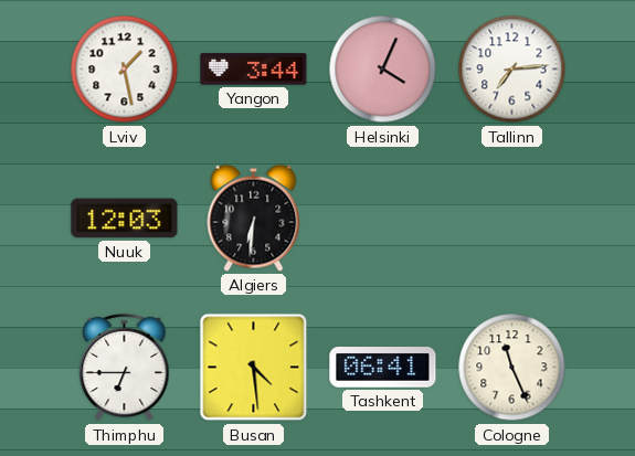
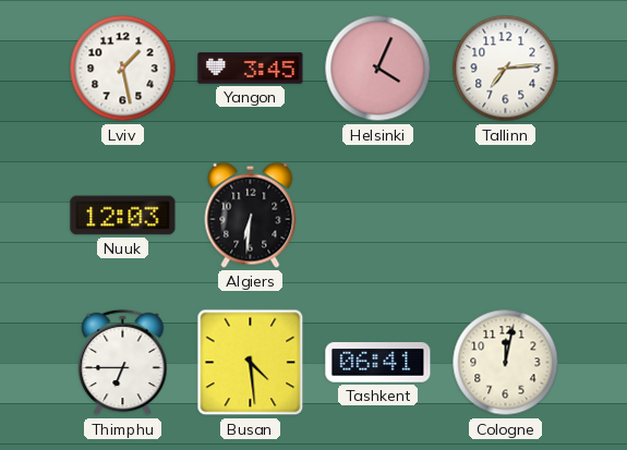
Yangon: 3:44 -> 3:45
Cologne: 11:26 -> 12:02
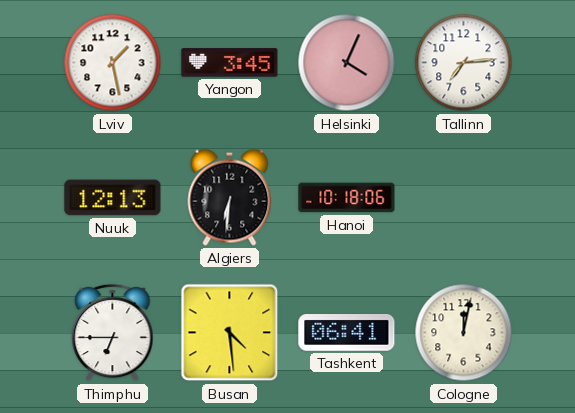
Nuuk: 12:03 -> 12:13
Hanoi: none -> 10:18
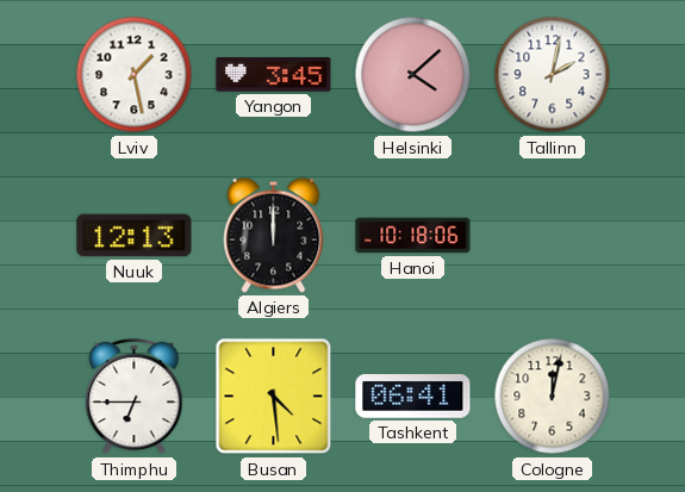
Helsinki: 4:04 -> 4:08
Tallinn: 7:14 -> 2:02
Algiers: 6:31 -> 12:00
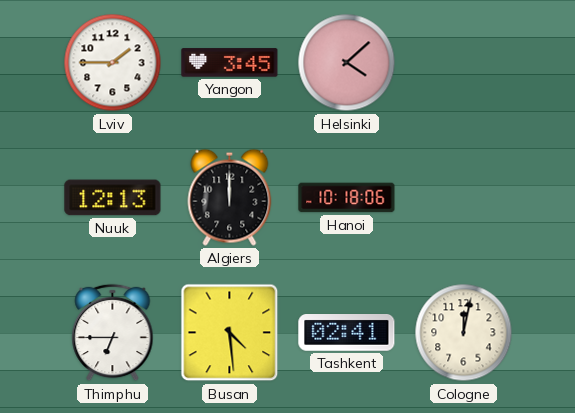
Lviv: 1:28 -> 1:45
Tallinn: 2:02 -> none
Tashkent: 06:41 -> 02:41
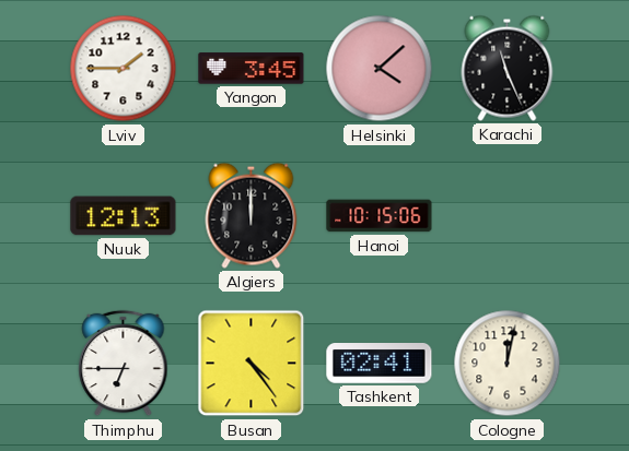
Karachi: none -> 11:26
Hanoi: 10:18 -> 10:15
Busan: 4:29 -> 4:24
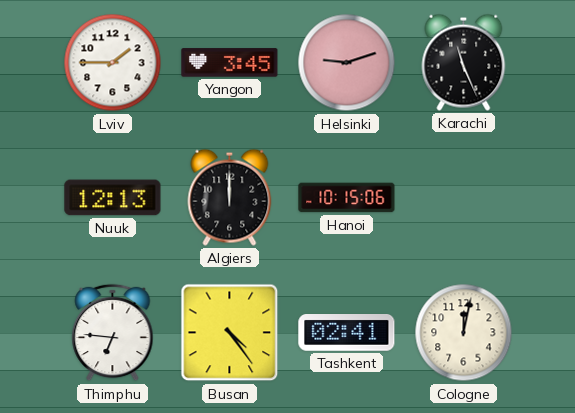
Helsinki: 4:08 -> 9:12
Thimphu: 6:45 -> 6:46
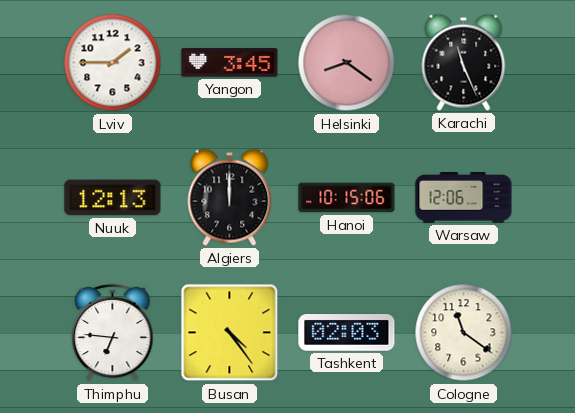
Helsinki: 9:12 -> 8:21
Warsaw: none -> 12:06
Tashkent: 02:41 -> 02:03
Cologne: 12:02 -> 11:21
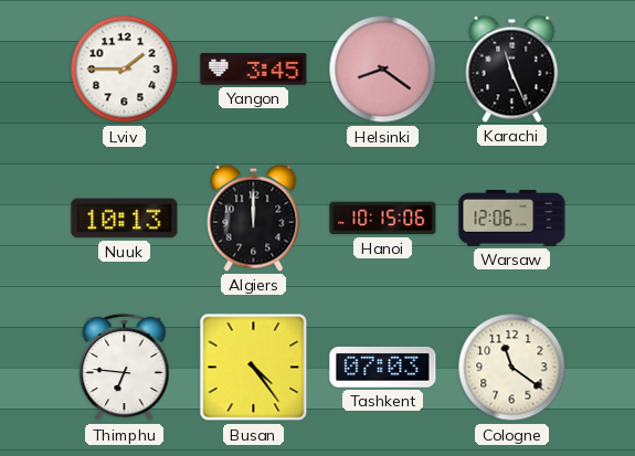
Nuuk: 12:13 -> 10:13
Tashkent: 02:03 -> 07:03
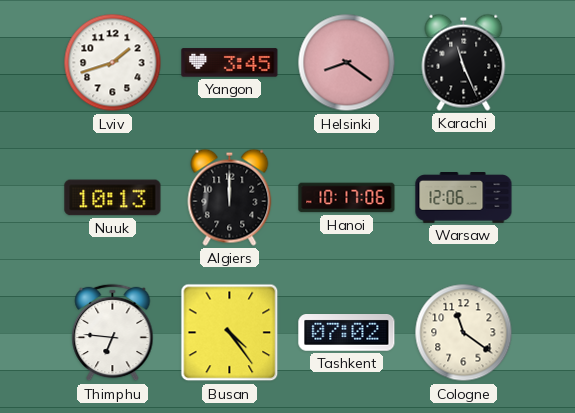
Lviv: 1:45 -> 1:42
Hanoi: 10:15 -> 10:17
Tashkent: 07:03 -> 07:02
